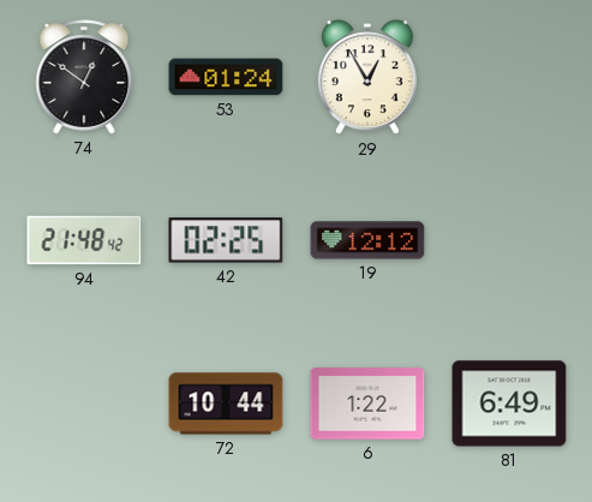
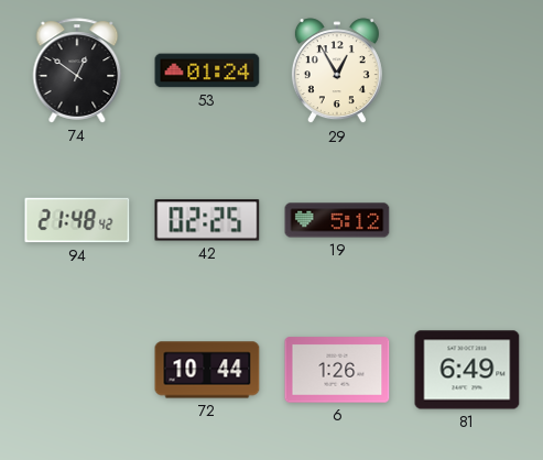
19: 12:12 -> 5:12
6: 1:22 -> 1:26
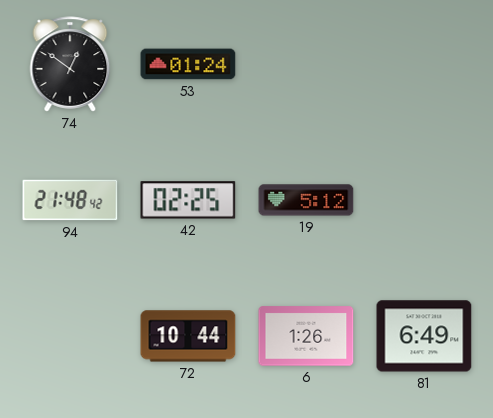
29: 12:55 -> none
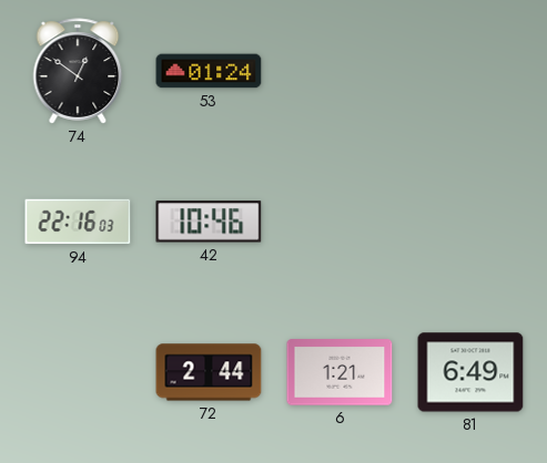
94: 21:48 -> 22:16
42: 02:25 -> 10:46
19: 5:12 -> none
72: 10:44 -> 2:44
6: 1:26 -> 1:21
